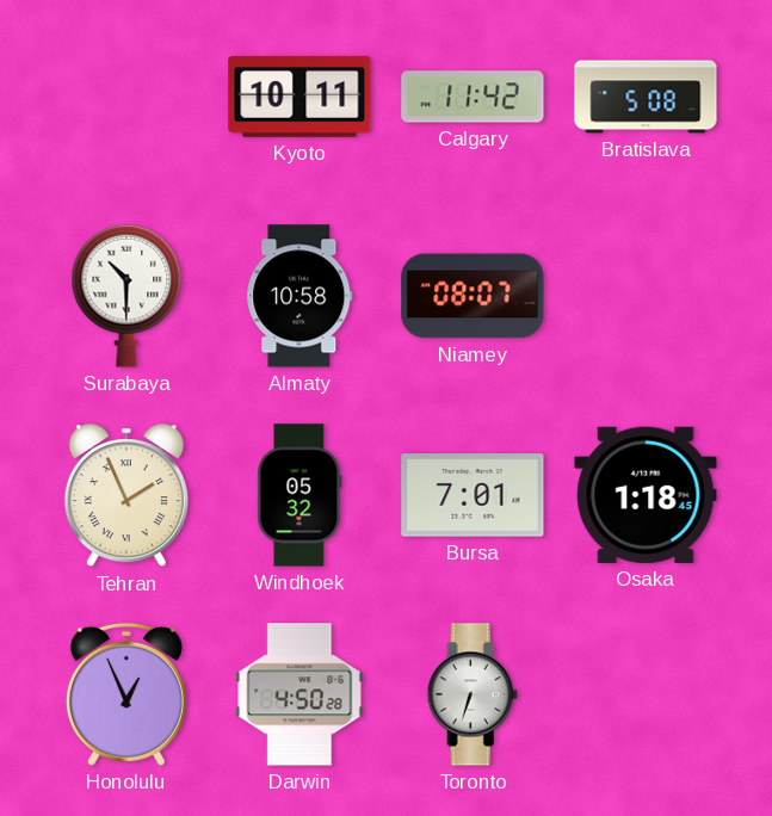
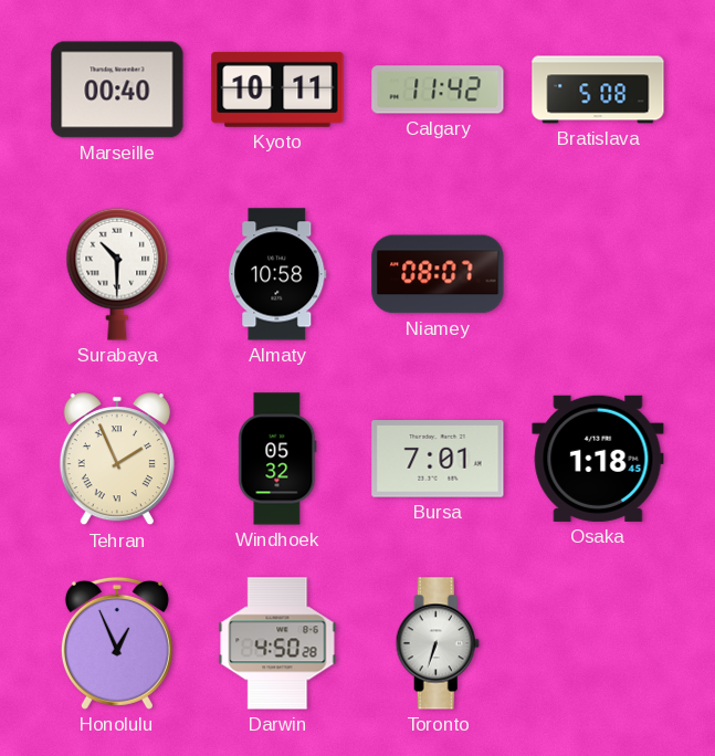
Marseille: none -> 00:40
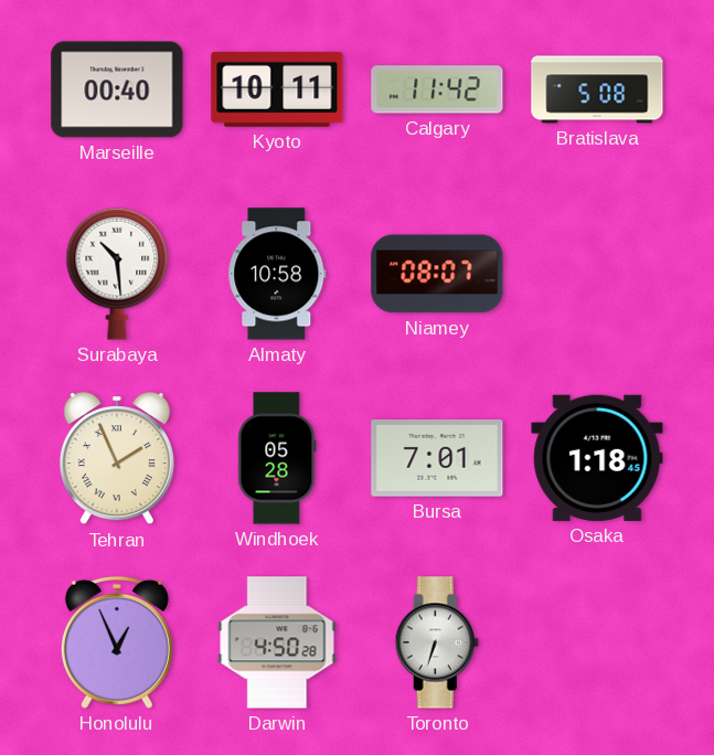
Surabaya: 10:30 -> 10:29
Windhoek: 05:32 -> 05:28
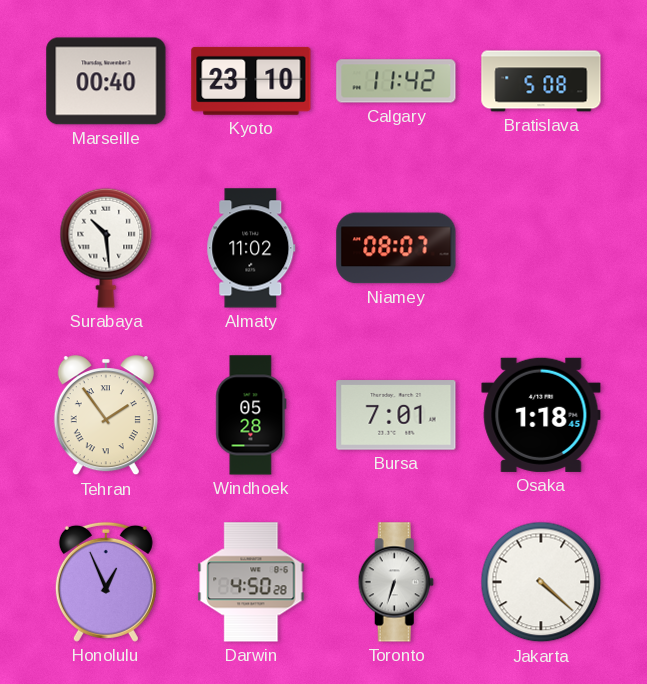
Kyoto: 10:11 -> 23:10
Almaty: 10:58 -> 11:02
Tehran: 1:56 -> 1:54
Jakarta: none -> 4:22
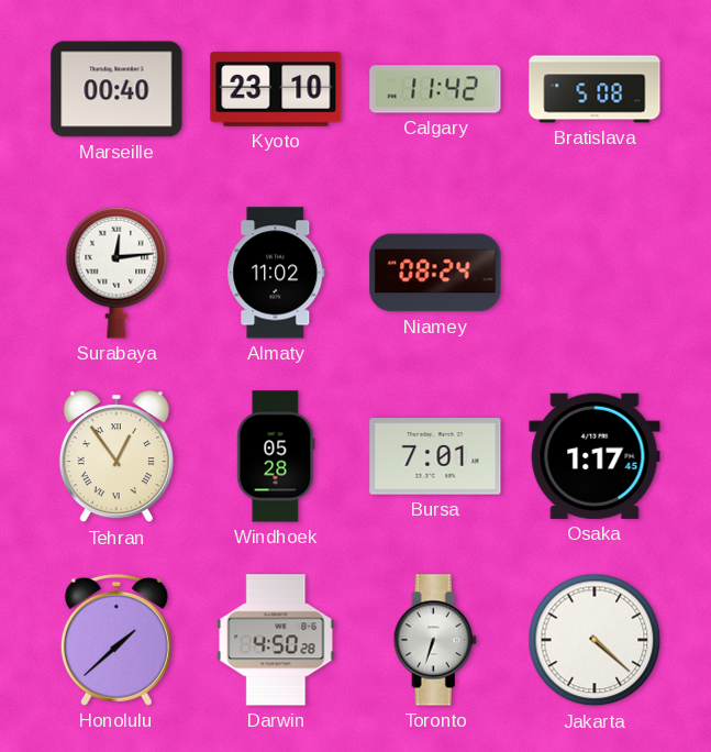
Surabaya: 10:29 -> 12:14
Niamey: 08:07 -> 08:24
Tehran: 1:54 -> 12:54
Osaka: 1:18 -> 1:17
Honolulu: 12:56 -> 1:38
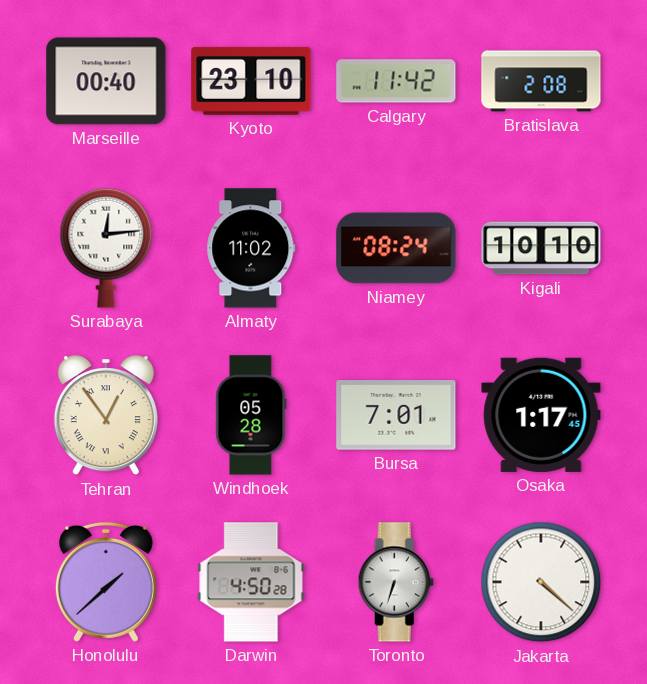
Bratislava: 5:08 -> 2:08
Kigali: none -> 10:10
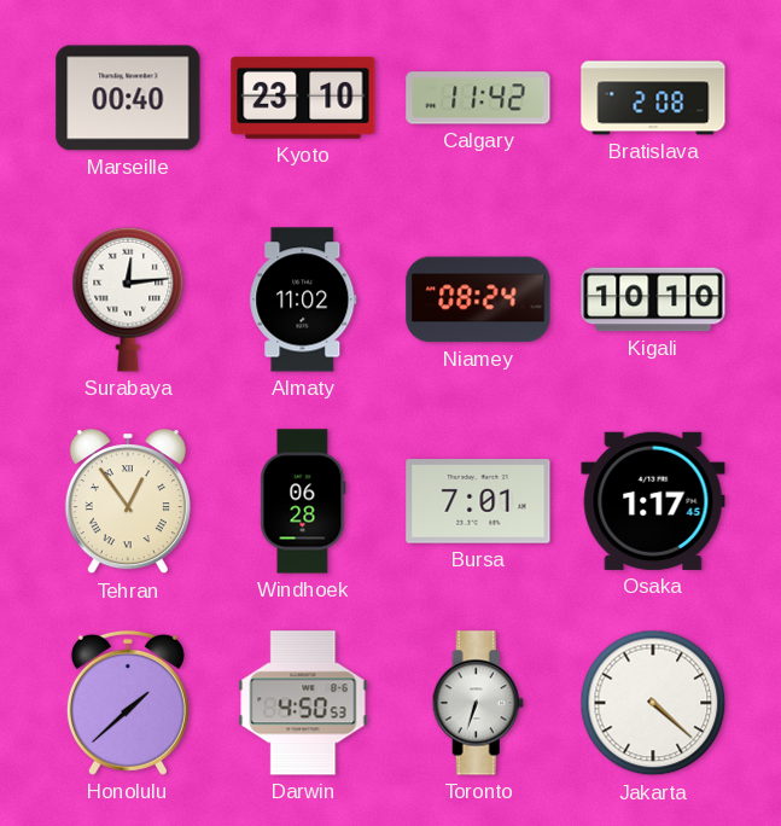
Windhoek: 05:28 -> 06:28
Darwin: 4:50:28 -> 4:50:53
